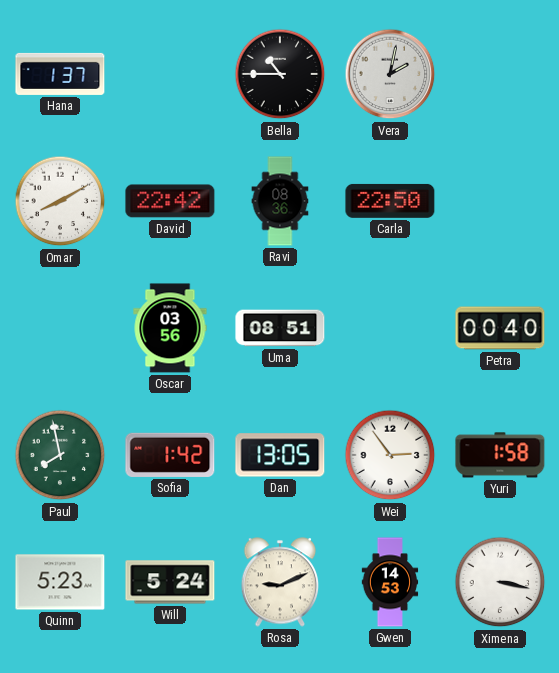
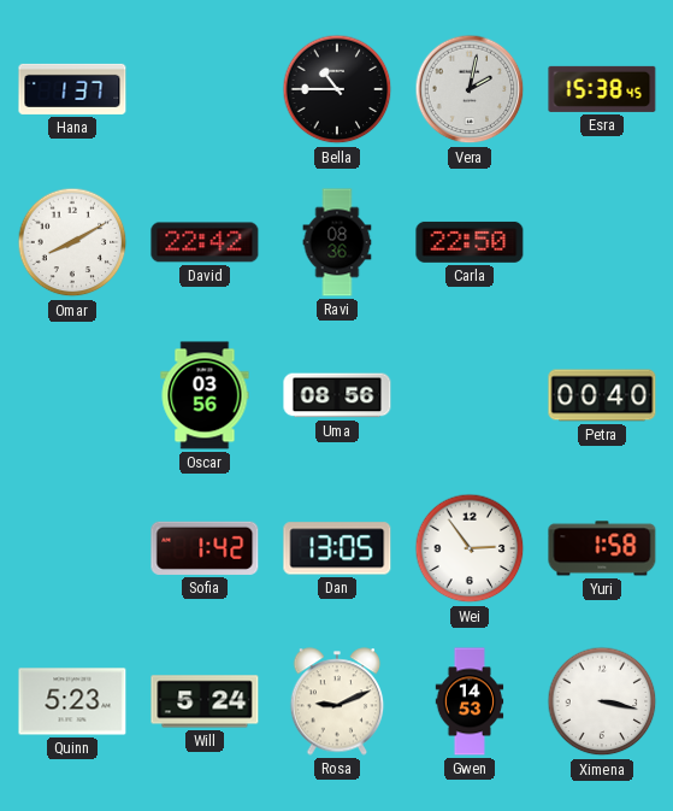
Esra: none -> 15:38
Uma: 08:51 -> 08:56
Paul: 7:58 -> none
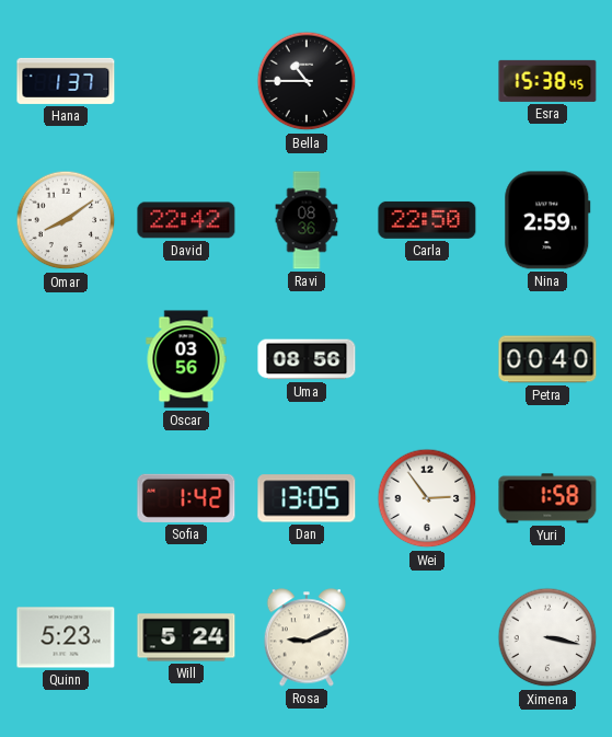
Vera: 2:02 -> none
Omar: 8:10 -> 8:09
Nina: none -> 2:59
Gwen: 14:53 -> none
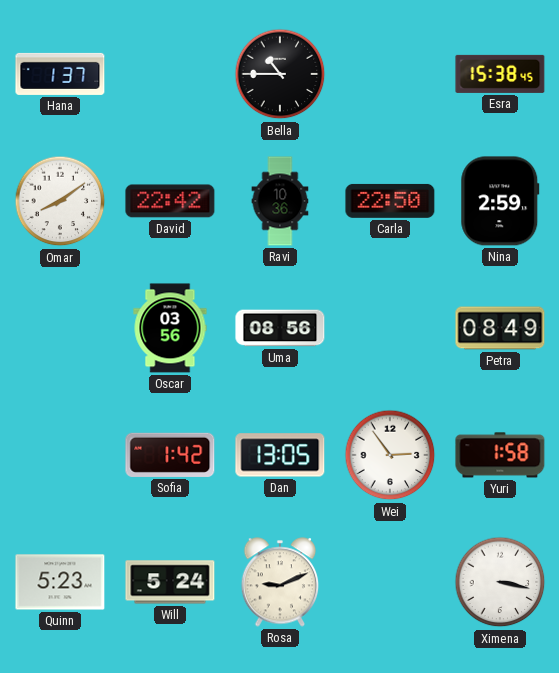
Ravi: 08:36 -> 10:36
Petra: 00:40 -> 08:49
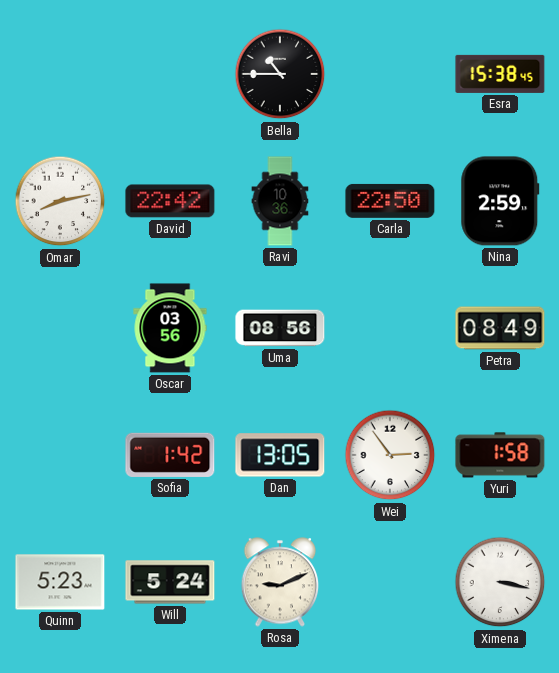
Hana: 1:37 -> none
Omar: 8:09 -> 8:13
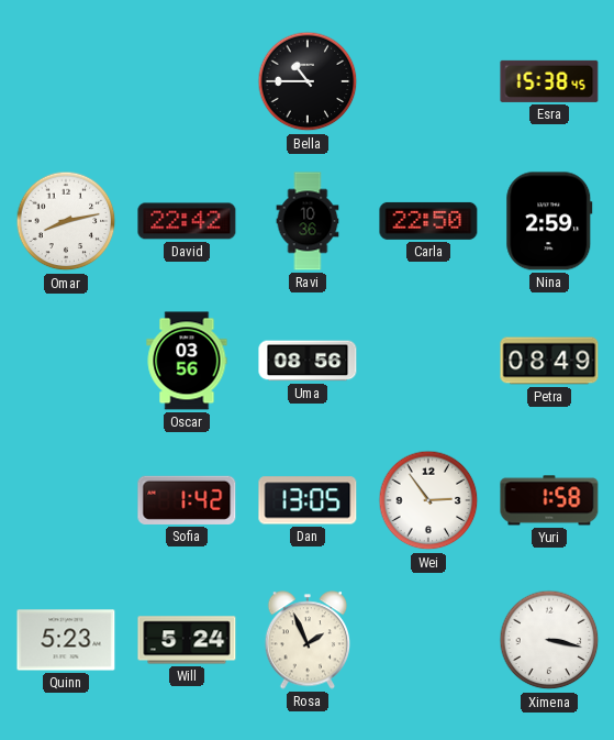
Rosa: 9:11 -> 1:56
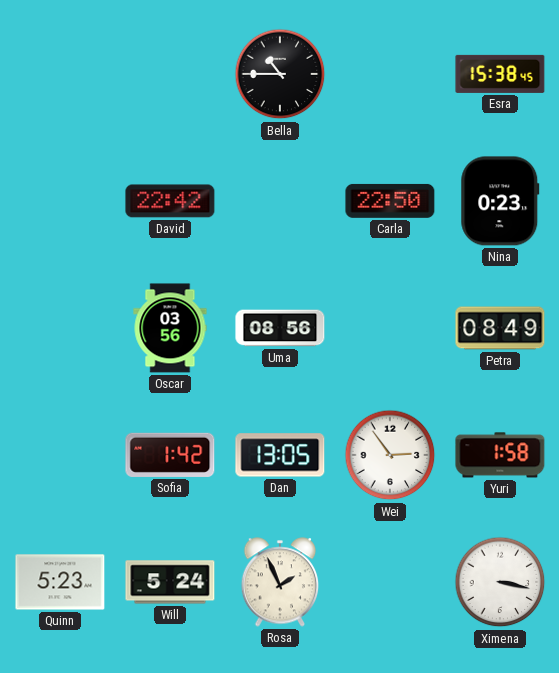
Omar: 8:13 -> none
Ravi: 10:36 -> none
Nina: 2:59 -> 0:23
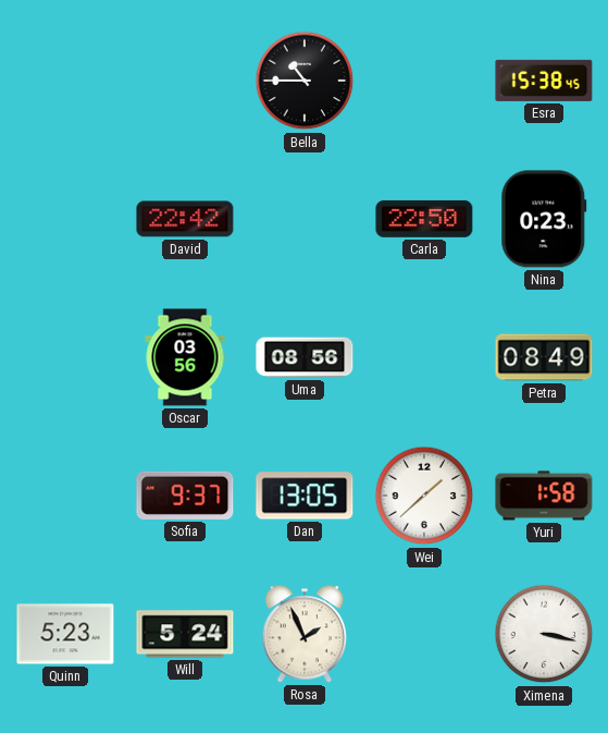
Sofia: 1:42 -> 9:37
Wei: 2:54 -> 1:38
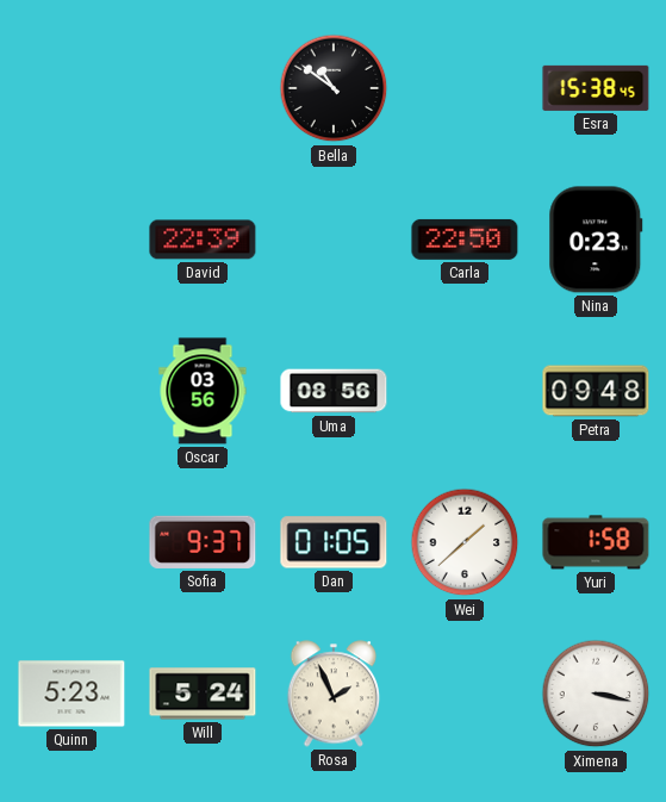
Bella: 10:45 -> 10:51
David: 22:42 -> 22:39
Petra: 08:49 -> 09:48
Dan: 13:05 -> 01:05
